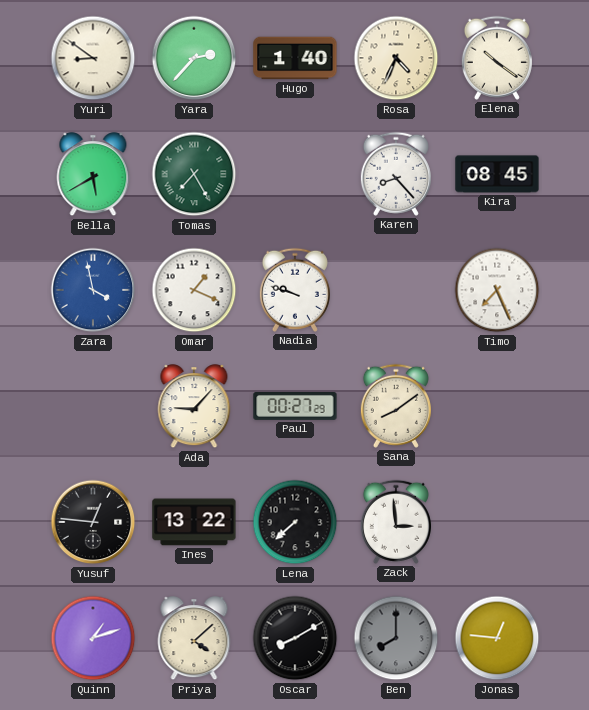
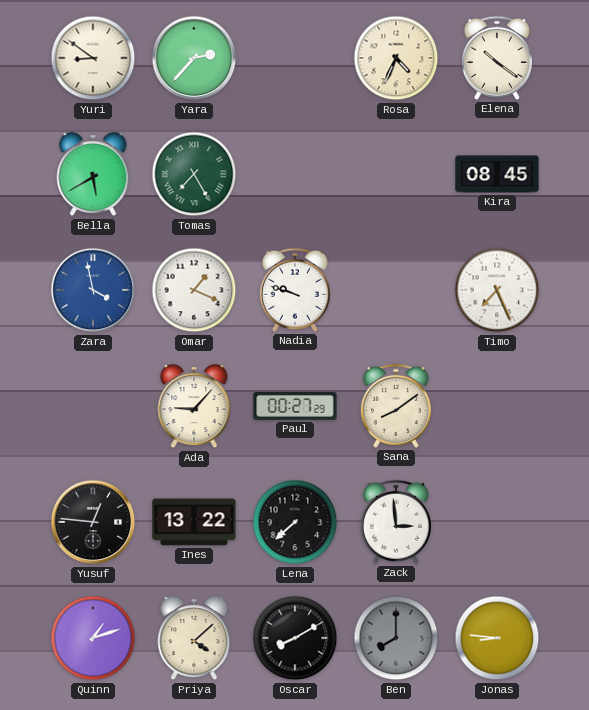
Hugo: 1:40 -> none
Karen: 8:23 -> none
Jonas: 12:46 -> 8:46
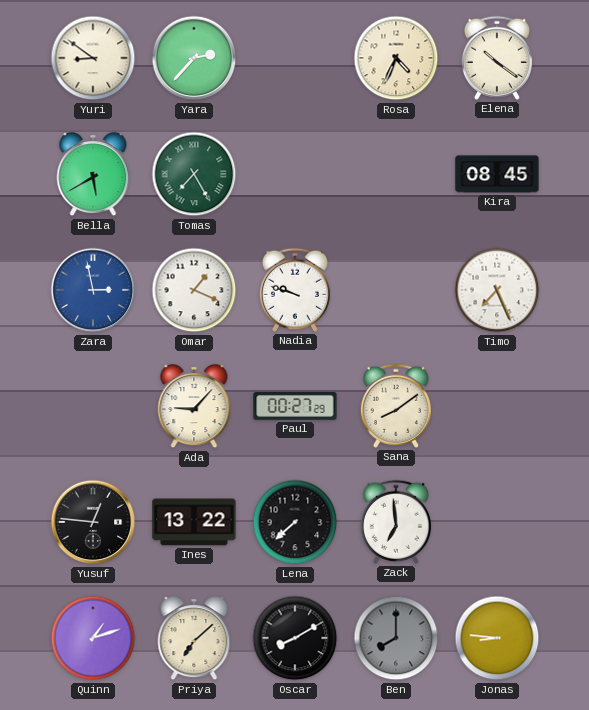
Zara: 3:58 -> 2:58
Zack: 2:59 -> 6:59
Priya: 4:08 -> 7:08
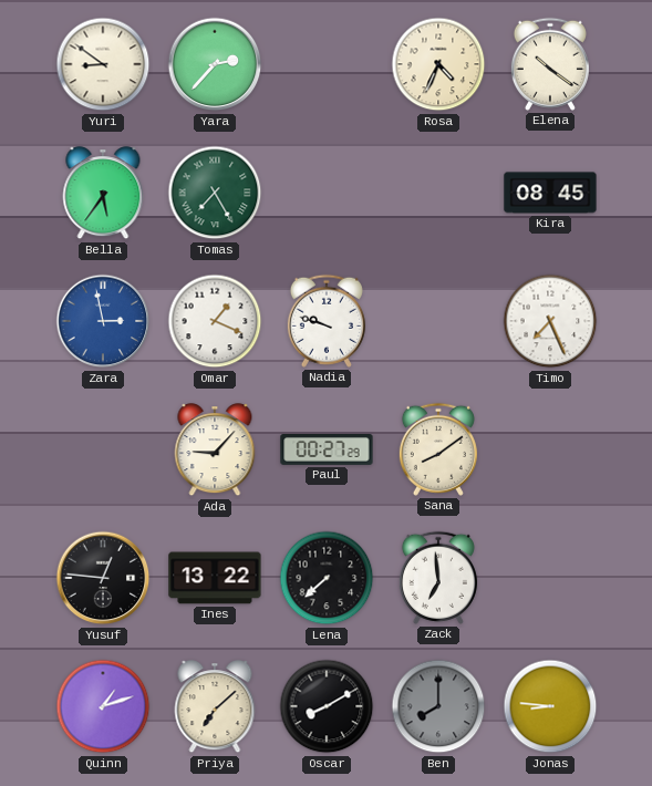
Bella: 5:40 -> 5:36
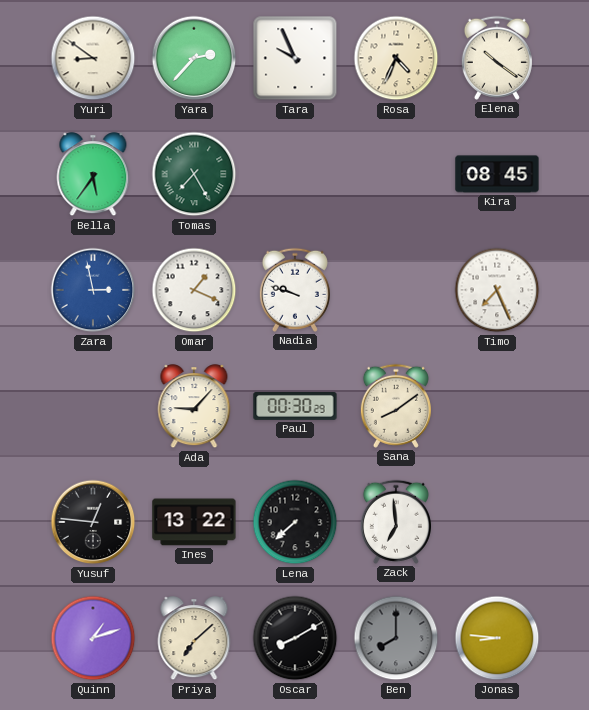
Tara: none -> 9:56
Paul: 00:27 -> 00:30
